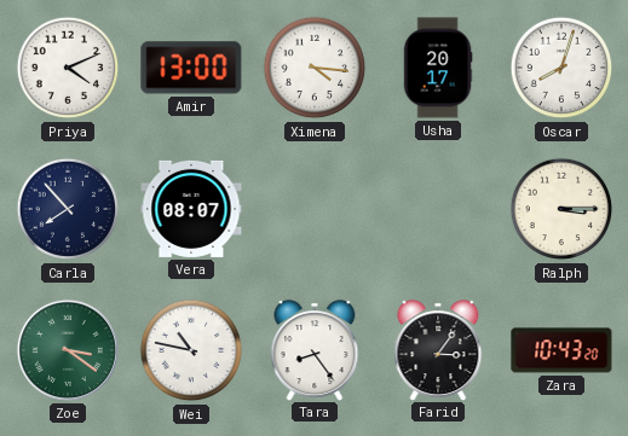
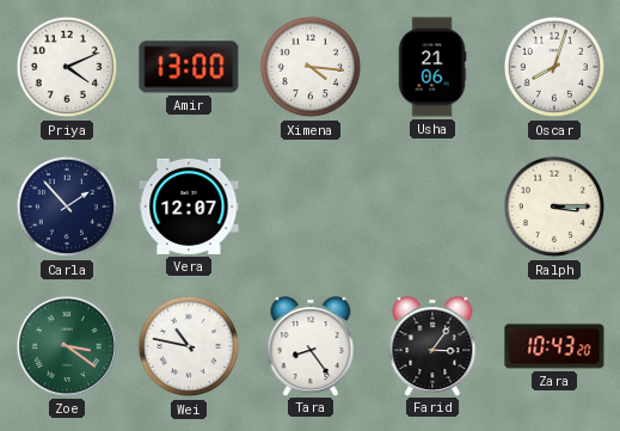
Usha: 20:17 -> 21:06
Carla: 7:53 -> 1:53
Vera: 08:07 -> 12:07
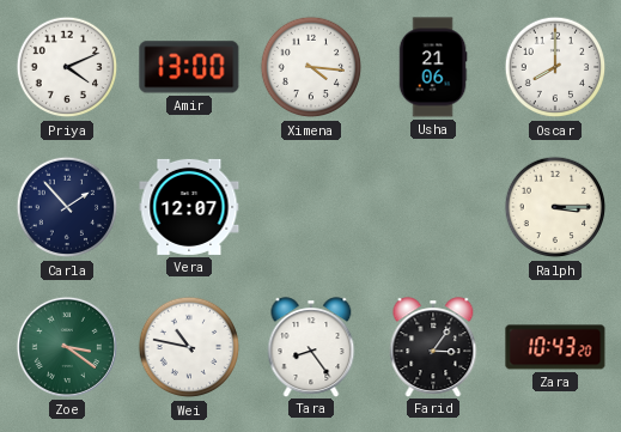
Oscar: 8:03 -> 8:00
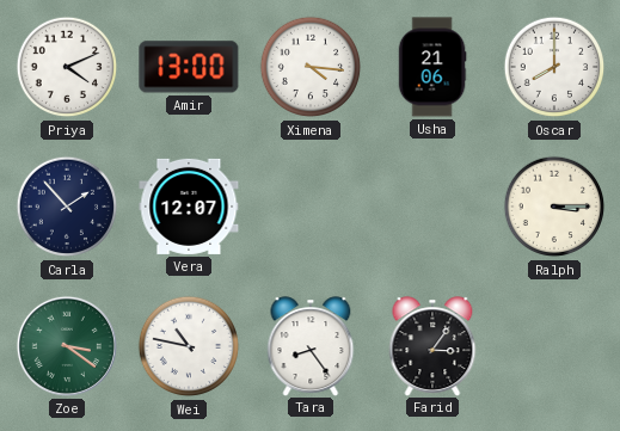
Zara: 10:43 -> none
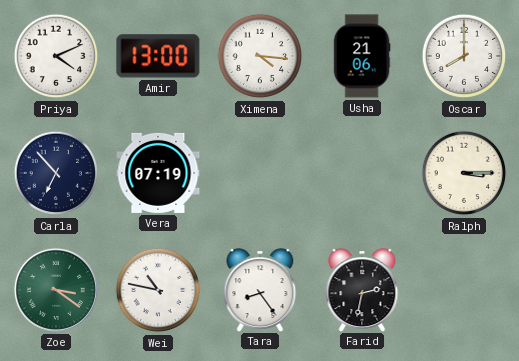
Carla: 1:53 -> 6:53
Vera: 12:07 -> 07:19
Farid: 3:06 -> 2:32
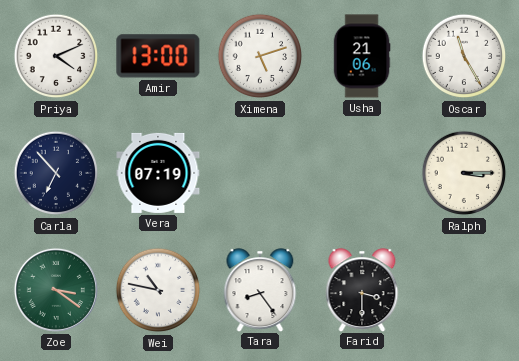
Ximena: 4:16 -> 5:12
Oscar: 8:00 -> 11:25
Farid: 2:32 -> 3:30
